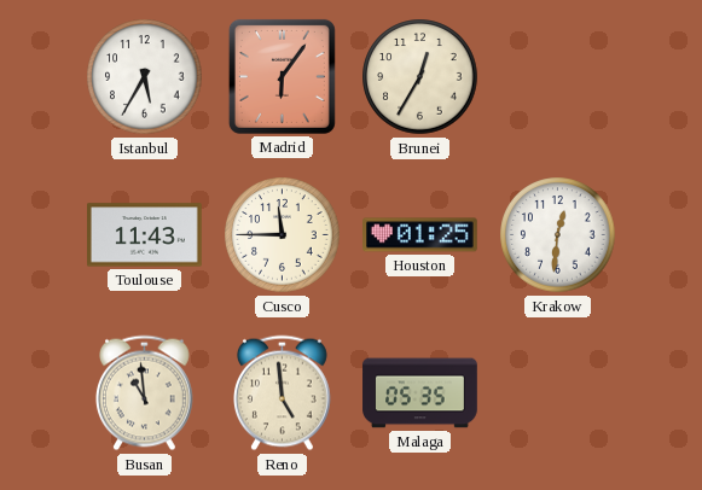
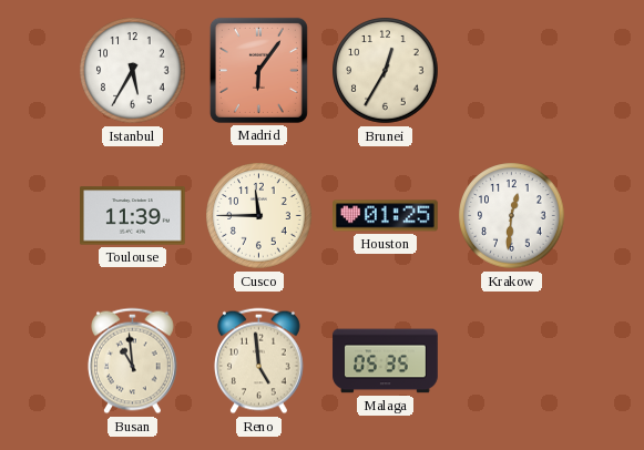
Toulouse: 11:43 -> 11:39
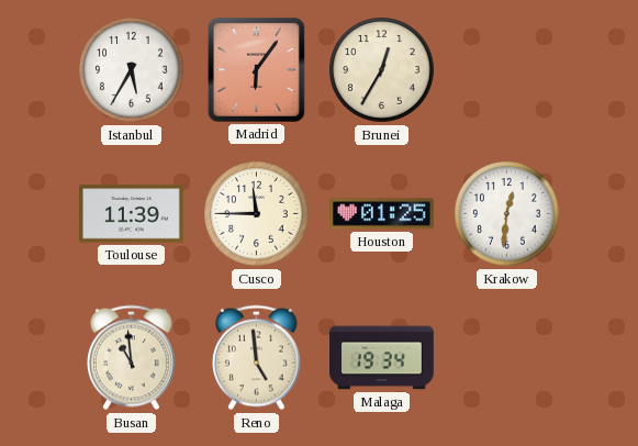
Malaga: 05:35 -> 19:34
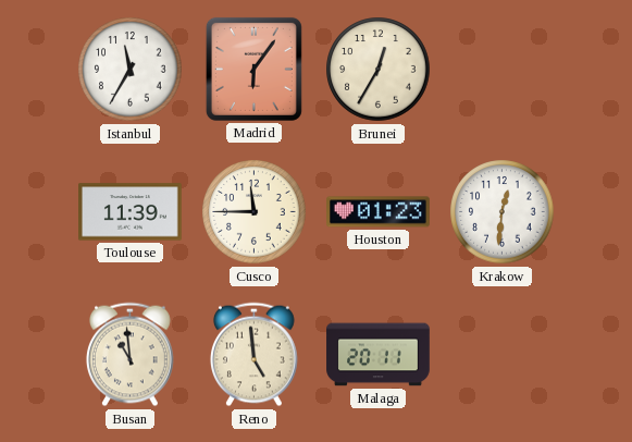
Istanbul: 5:35 -> 11:35
Houston: 01:25 -> 01:23
Malaga: 19:34 -> 20:11
